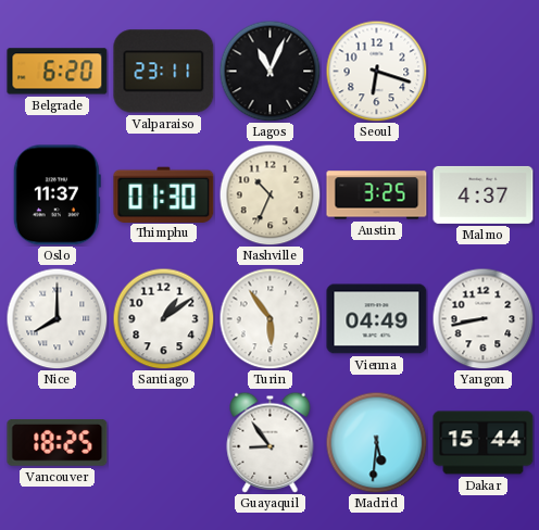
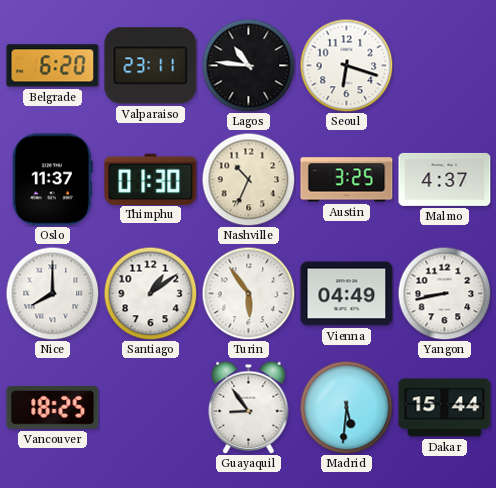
Lagos: 11:04 -> 10:46
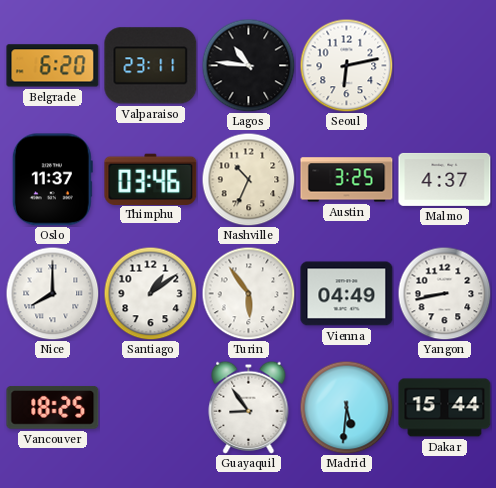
Seoul: 6:18 -> 6:13
Thimphu: 01:30 -> 03:46
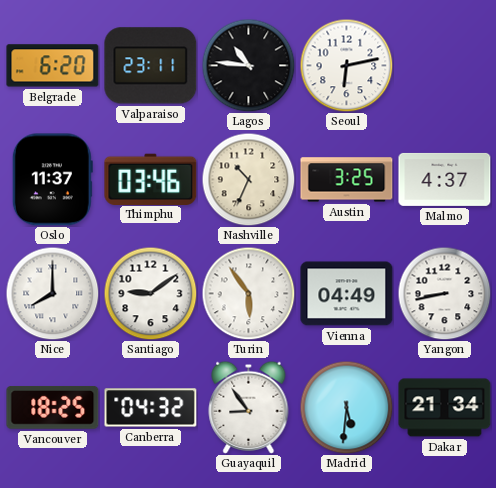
Santiago: 1:09 -> 9:09
Canberra: none -> 04:32
Dakar: 15:44 -> 21:34
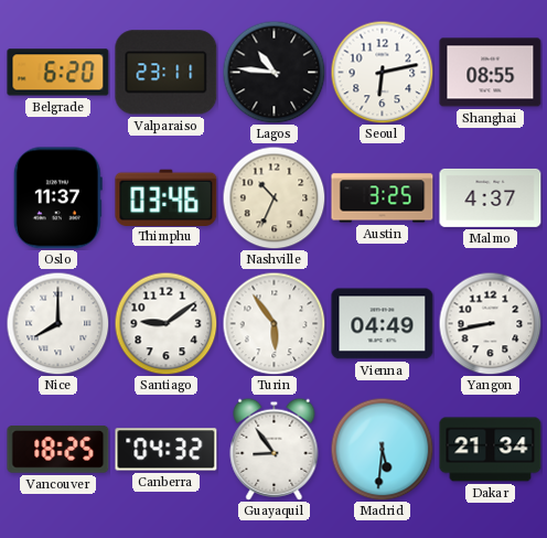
Shanghai: none -> 08:55
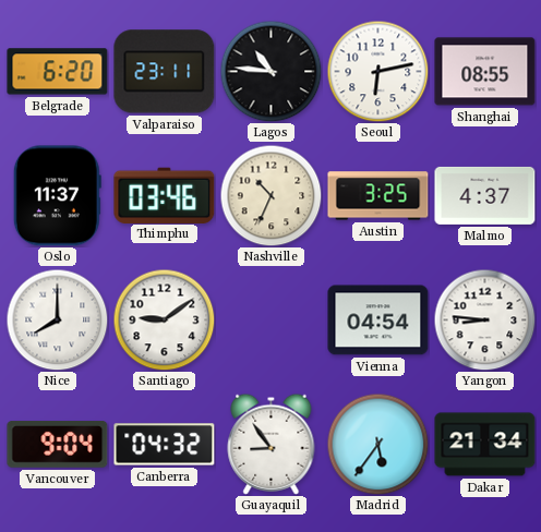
Turin: 5:54 -> none
Vienna: 04:49 -> 04:54
Yangon: 8:43 -> 8:46
Vancouver: 18:25 -> 9:04
Madrid: 5:31 -> 5:36
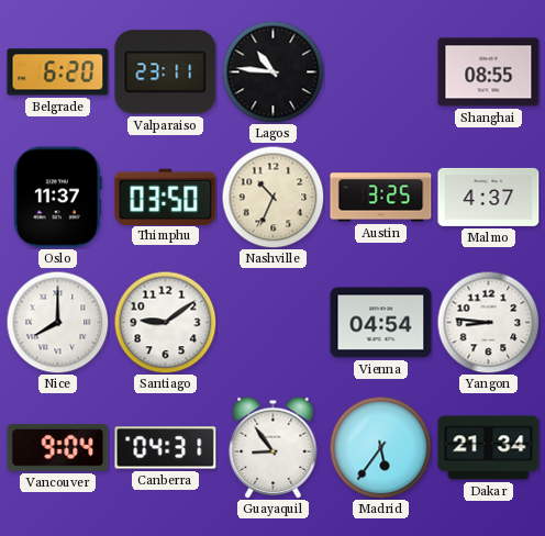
Seoul: 6:13 -> none
Thimphu: 03:46 -> 03:50
Canberra: 04:32 -> 04:31
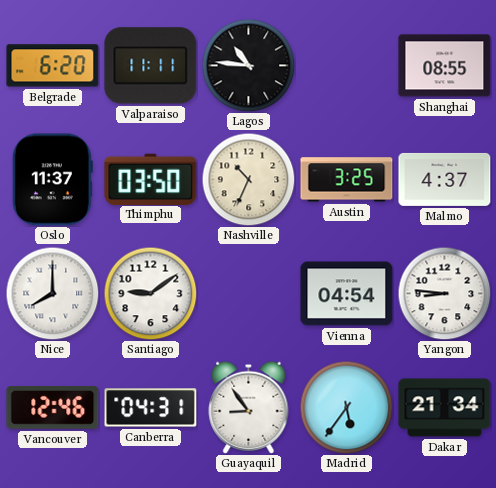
Valparaiso: 23:11 -> 11:11
Vancouver: 9:04 -> 12:46
